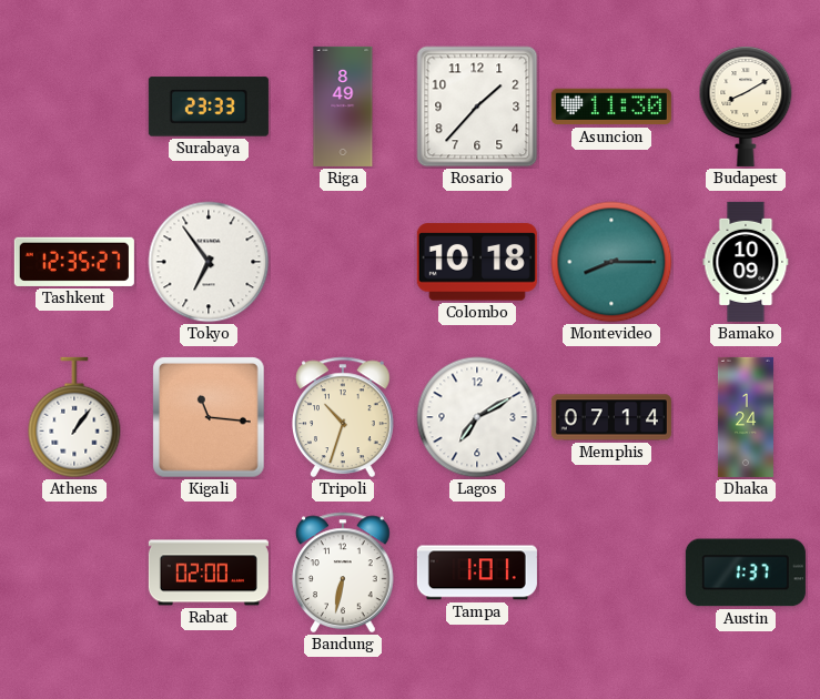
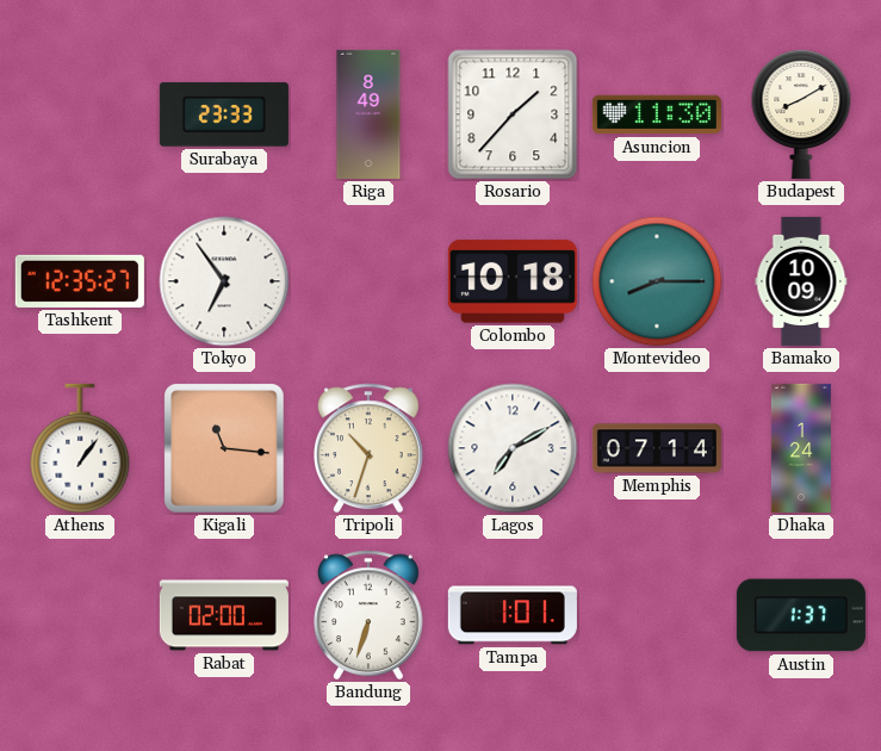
Bandung: 6:32 -> 6:33
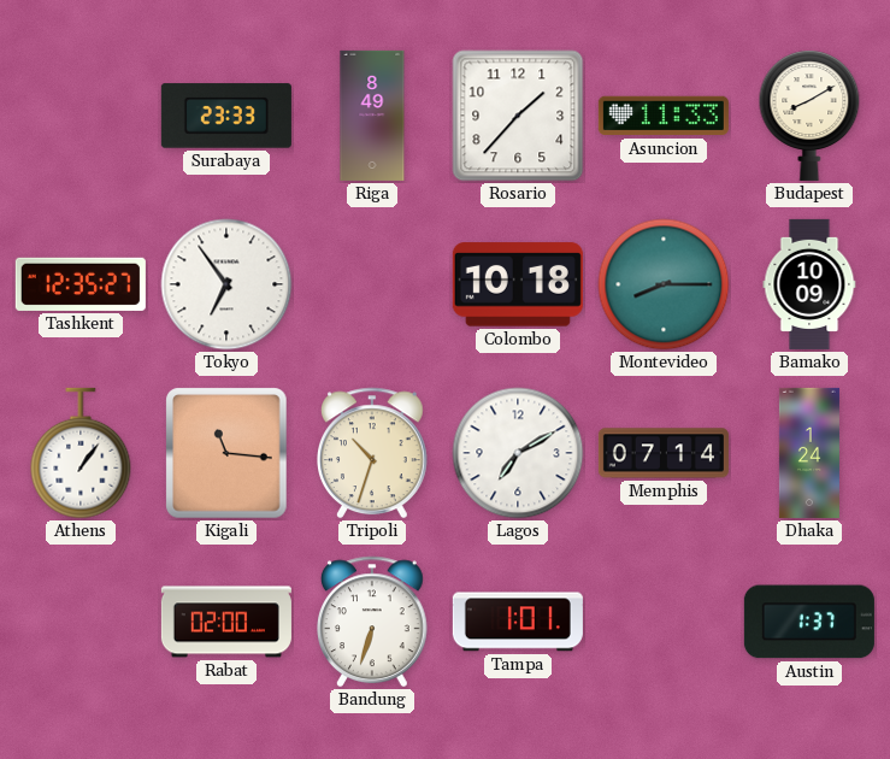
Asuncion: 11:30 -> 11:33
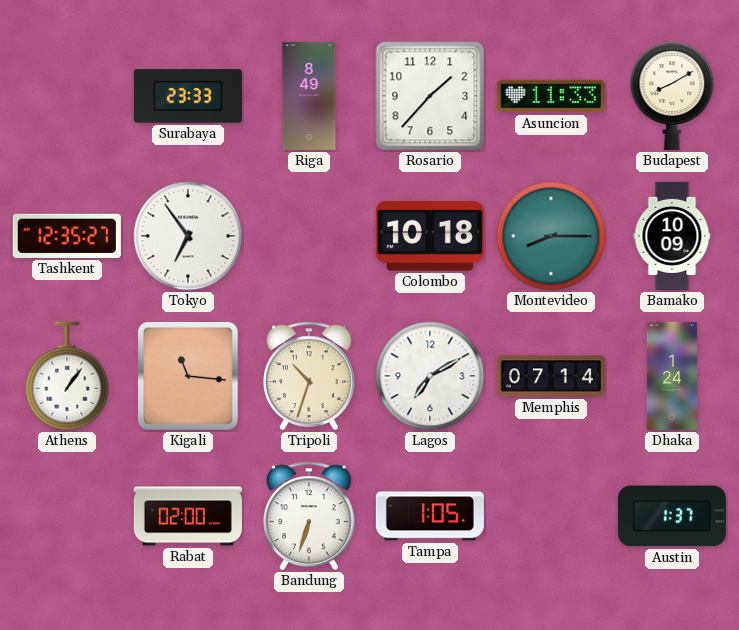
Tampa: 1:01 -> 1:05
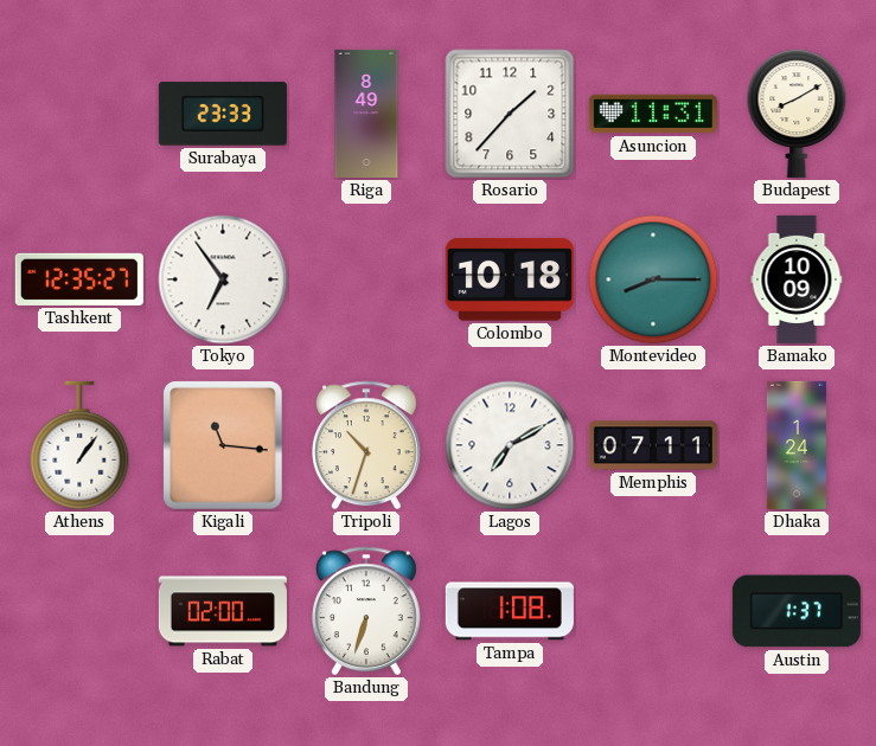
Asuncion: 11:33 -> 11:31
Memphis: 07:14 -> 07:11
Tampa: 1:05 -> 1:08
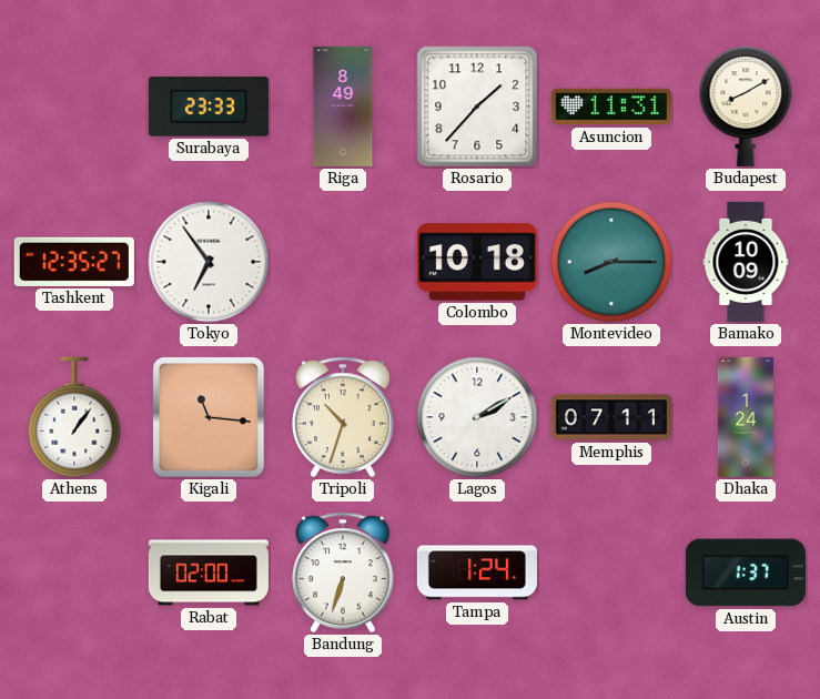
Lagos: 7:10 -> 2:10
Tampa: 1:08 -> 1:24
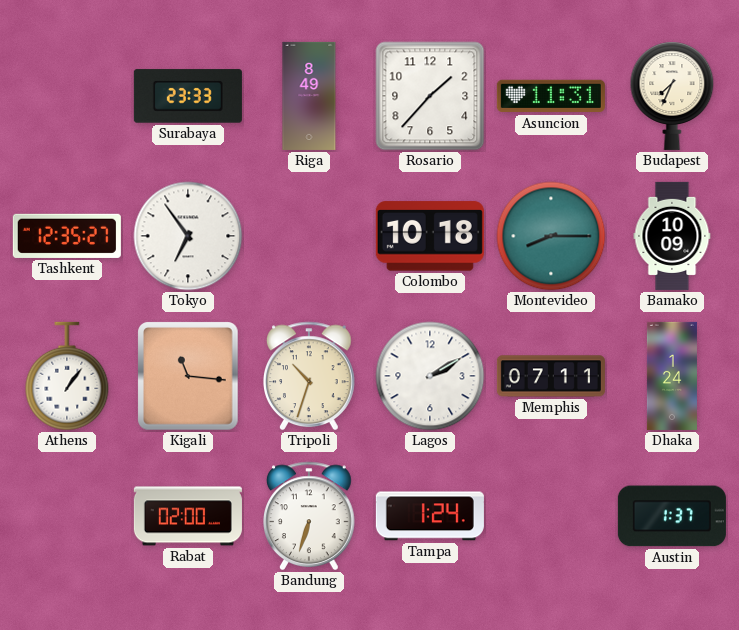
Budapest: 8:10 -> 7:34
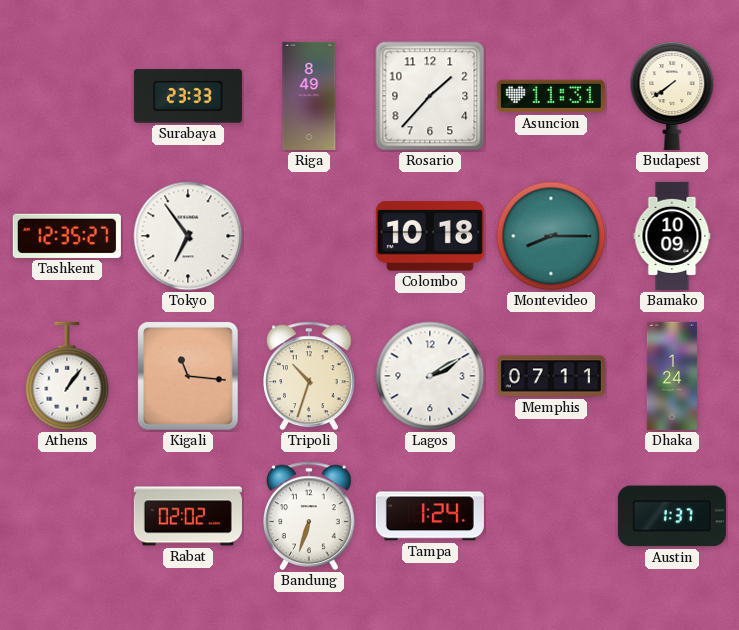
Budapest: 7:34 -> 7:39
Rabat: 02:00 -> 02:02
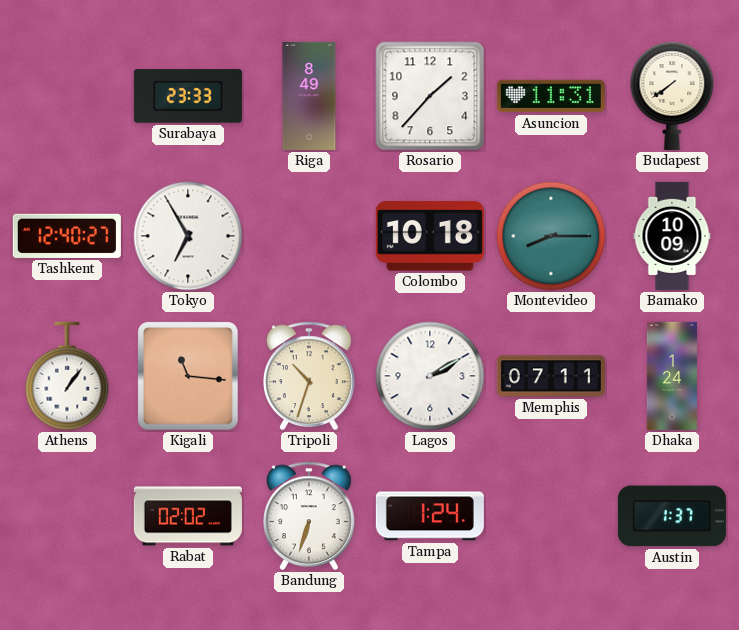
Tashkent: 12:35 -> 12:40
Tokyo: 6:54 -> 6:55
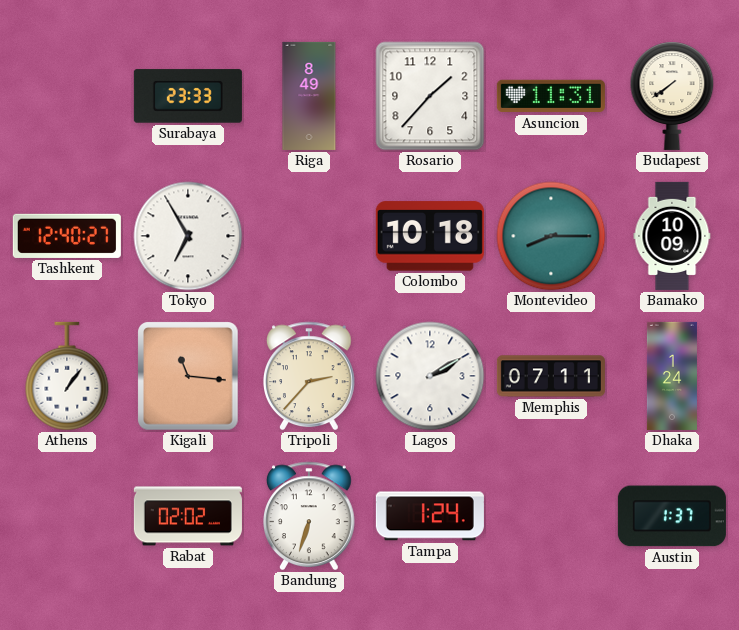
Tripoli: 10:33 -> 2:37
